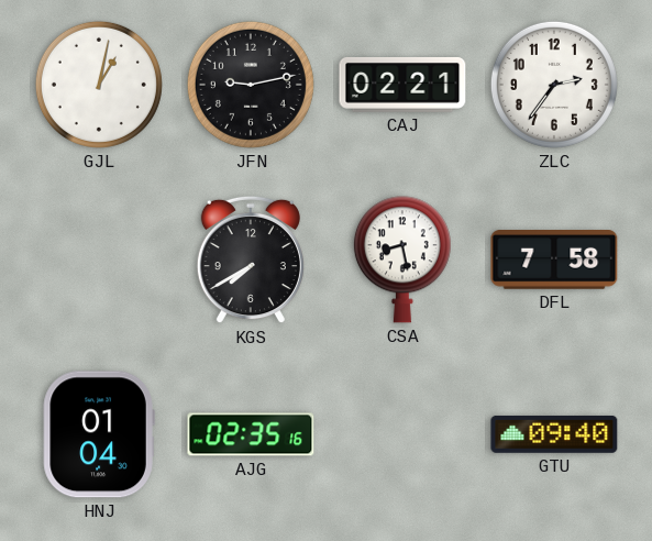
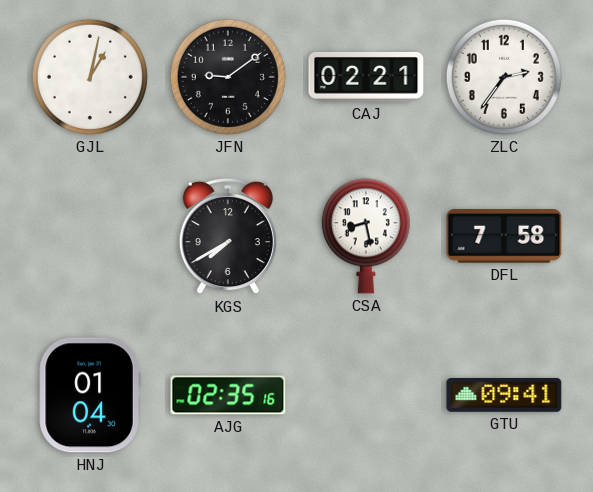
JFN: 9:13 -> 9:09
GTU: 09:40 -> 09:41
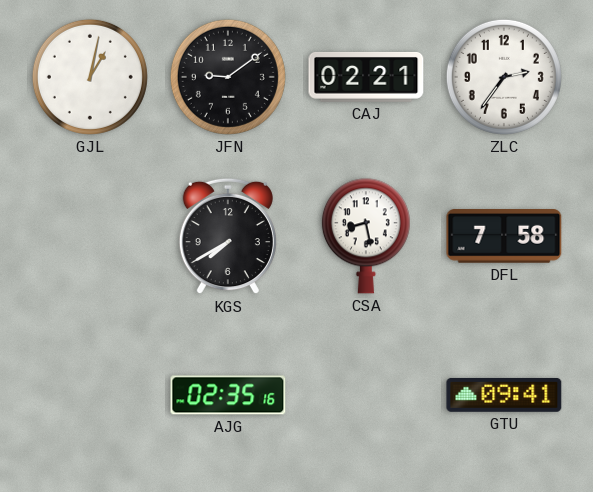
HNJ: 01:04 -> none
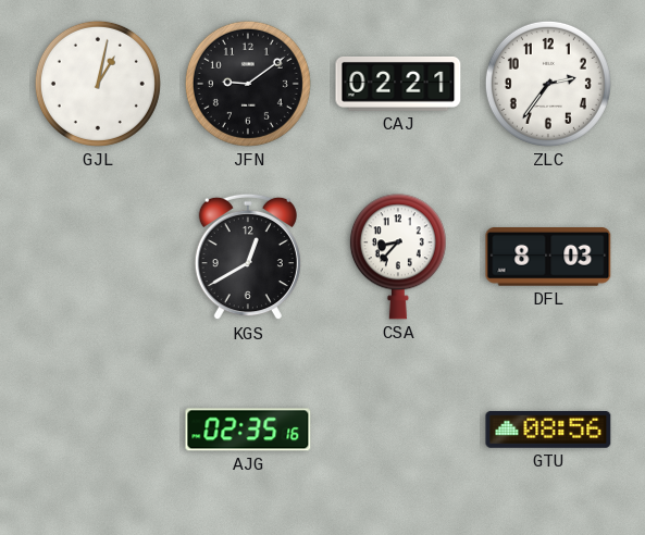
KGS: 7:40 -> 12:40
CSA: 8:28 -> 8:37
DFL: 7:58 -> 8:03
GTU: 09:41 -> 08:56
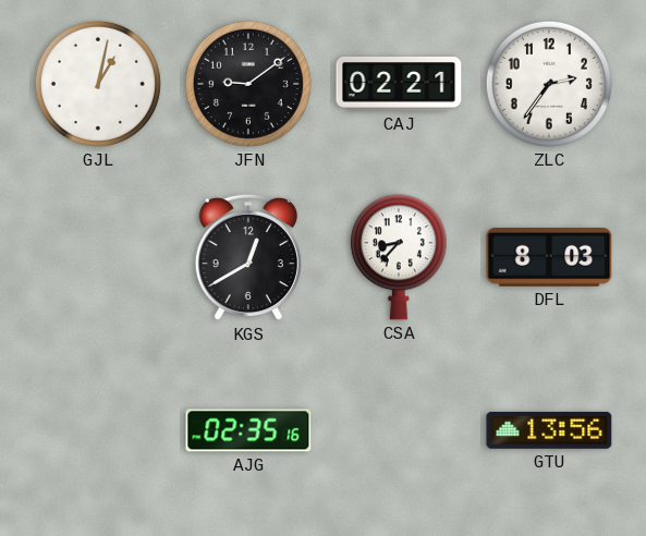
GTU: 08:56 -> 13:56
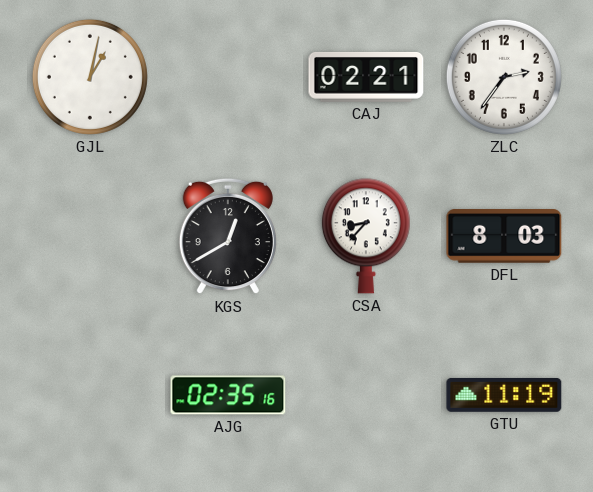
JFN: 9:09 -> none
GTU: 13:56 -> 11:19
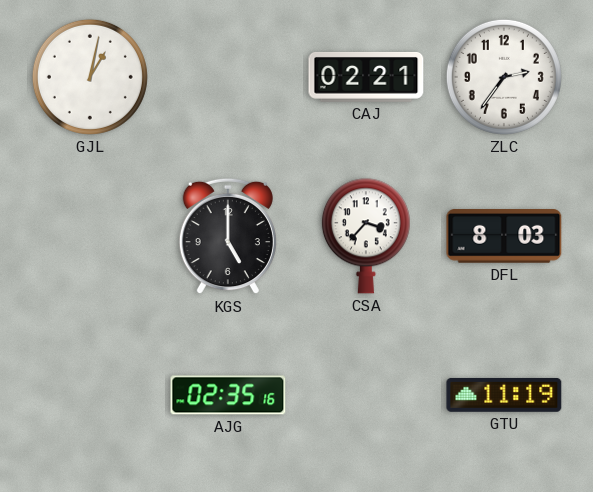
KGS: 12:40 -> 5:00
CSA: 8:37 -> 3:37
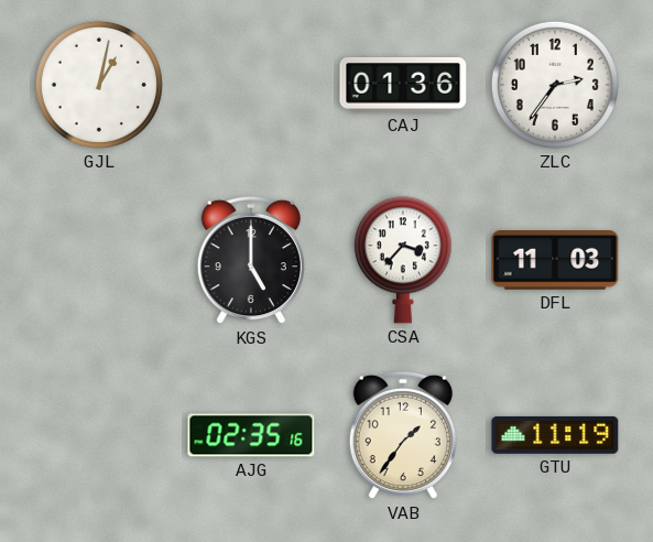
CAJ: 02:21 -> 01:36
DFL: 8:03 -> 11:03
VAB: none -> 1:36
